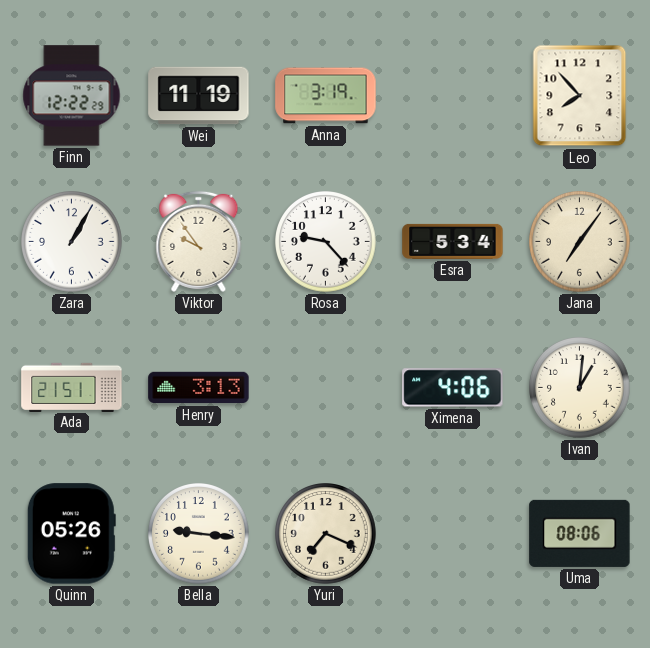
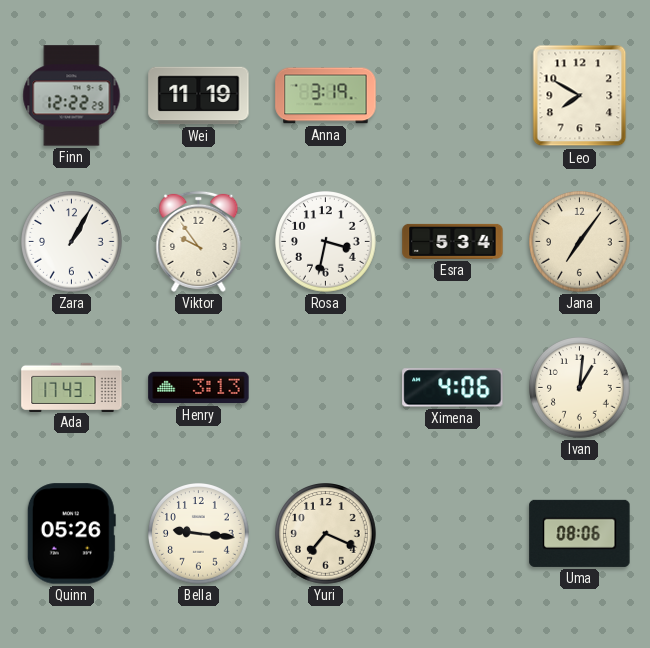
Leo: 7:53 -> 7:50
Rosa: 9:23 -> 3:32
Ada: 21:51 -> 17:43
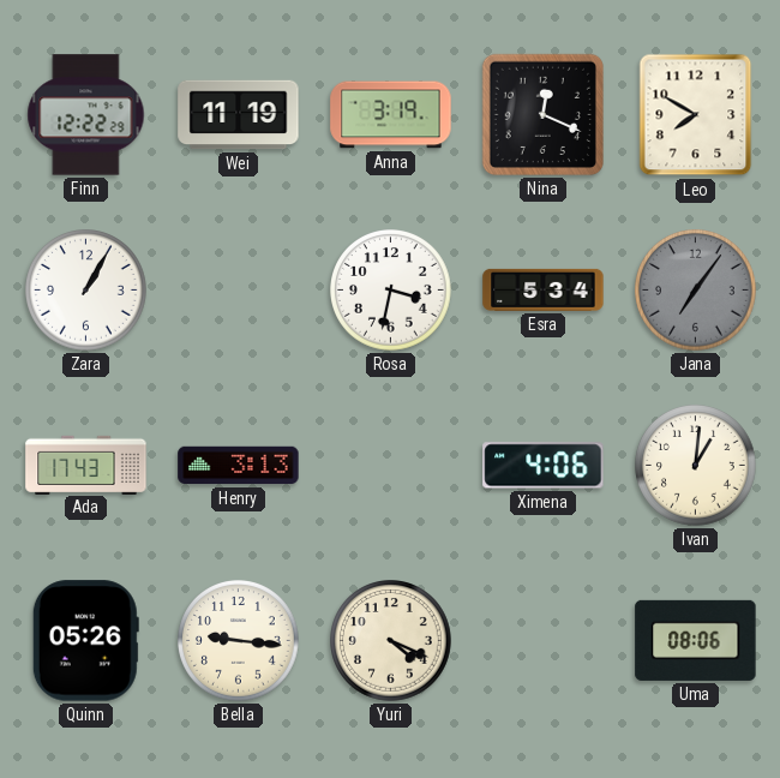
Nina: none -> 12:19
Viktor: 9:54 -> none
Jana dial: cream -> grey
Yuri: 7:19 -> 4:19
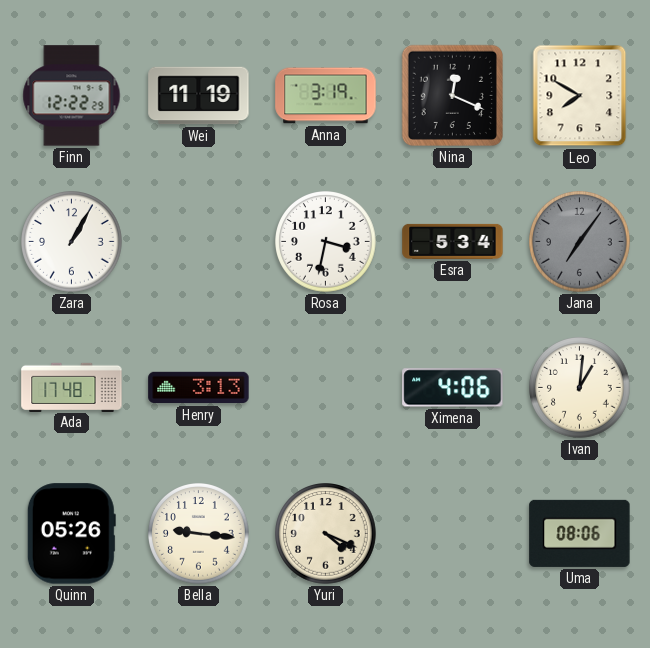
Ada: 17:43 -> 17:48
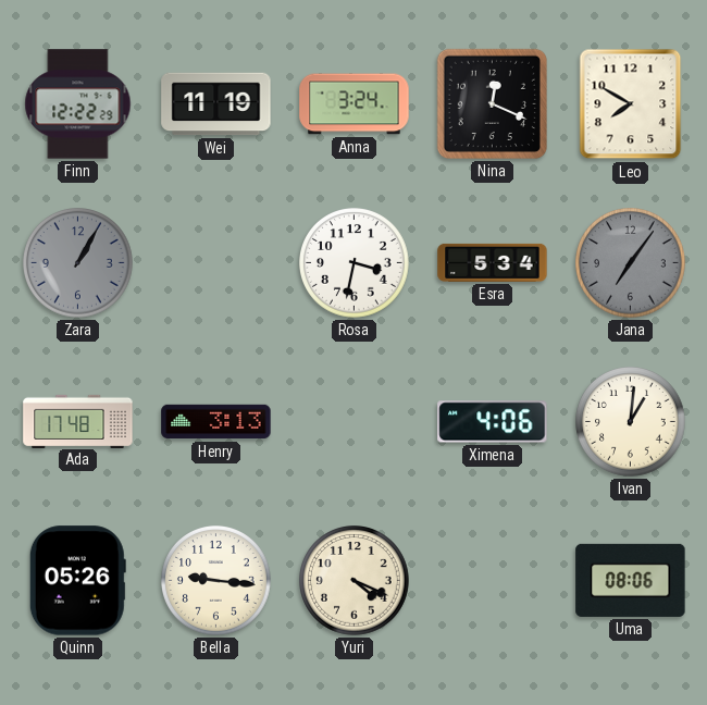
Anna: 3:19 -> 3:24
Zara dial: white -> grey
